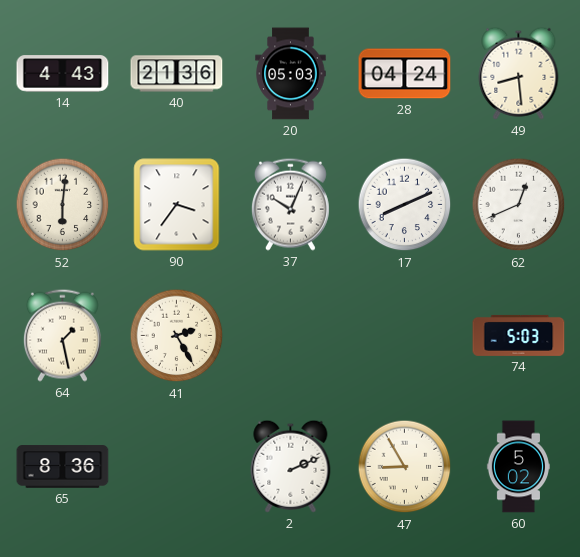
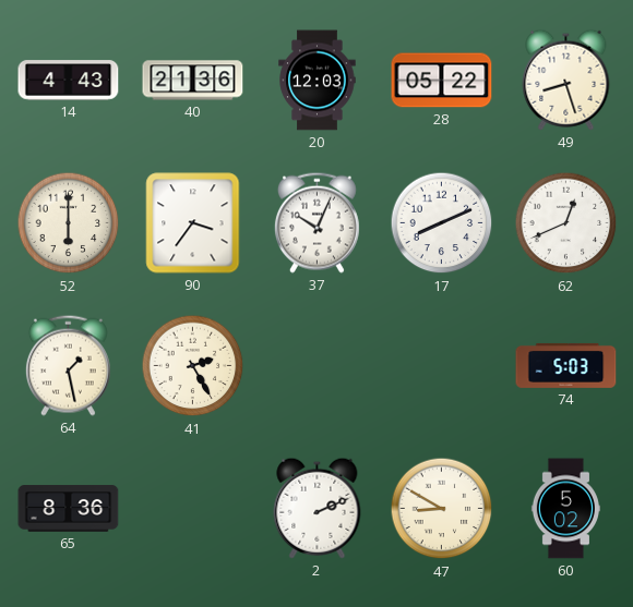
20: 05:03 -> 12:03
28: 04:24 -> 05:22
49: 8:29 -> 8:27
52: 6:01 -> 6:00
47: 8:55 -> 8:50
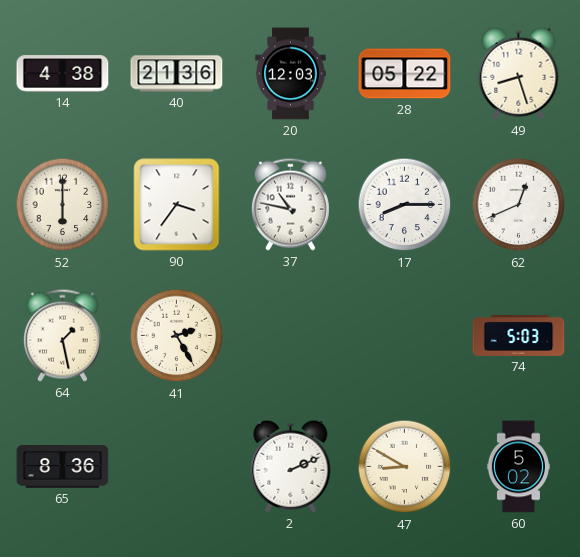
14: 4:43 -> 4:38
37: 10:04 -> 10:47
17: 8:11 -> 8:15
